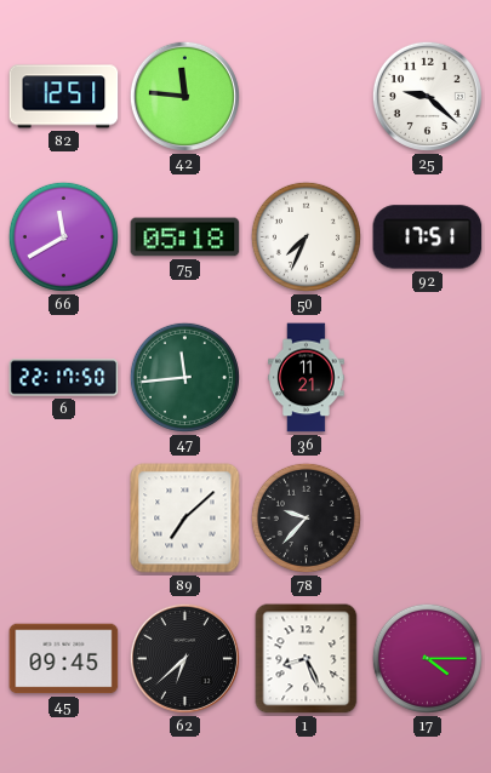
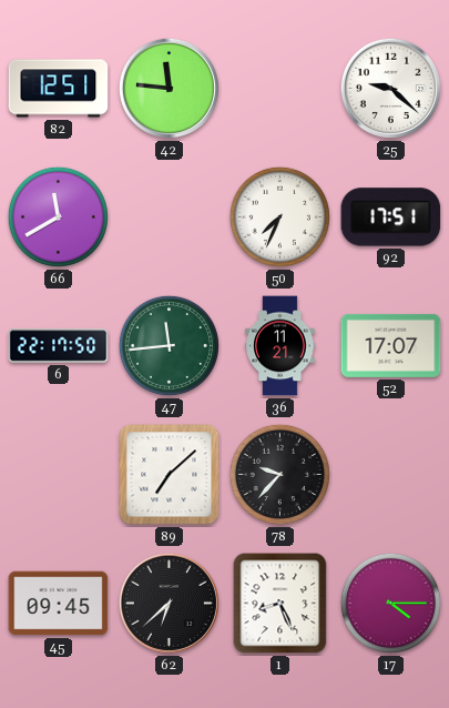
75: 05:18 -> none
52: none -> 17:07
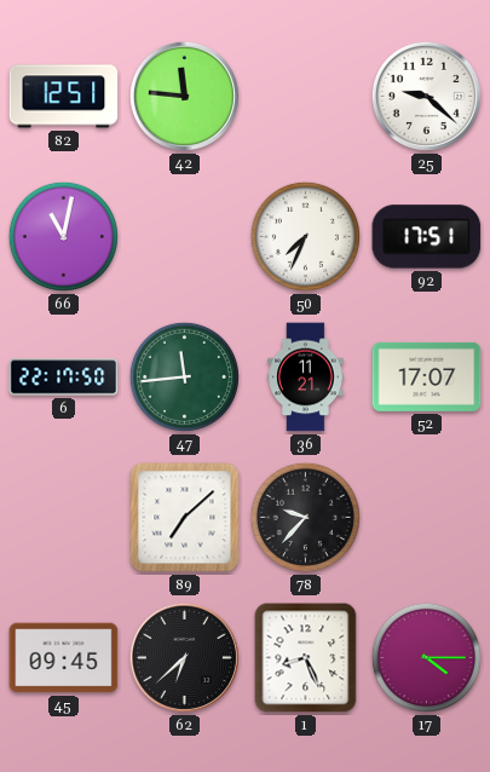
66: 11:40 -> 11:02
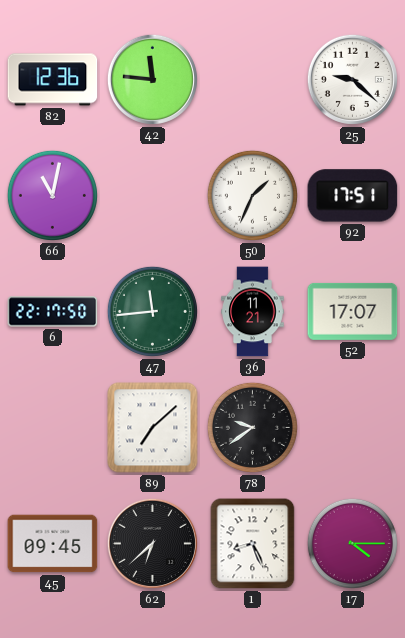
82: 12:51 -> 12:36
50: 7:34 -> 1:34
78: 9:37 -> 9:39
